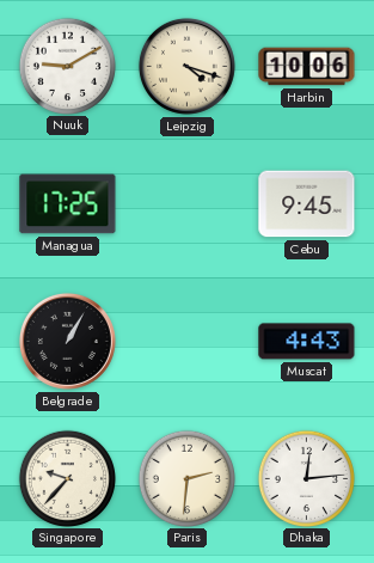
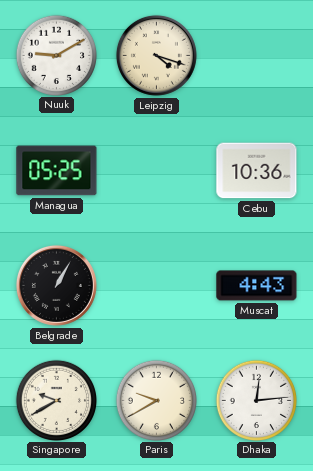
Harbin: 10:06 -> none
Managua: 17:25 -> 05:25
Cebu: 9:45 -> 10:36
Singapore: 9:37 -> 9:40
Paris: 2:31 -> 9:40
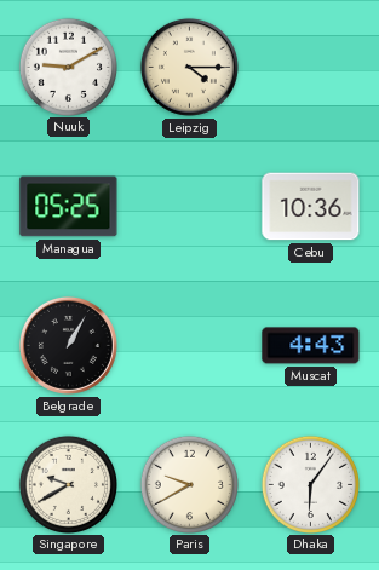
Leipzig: 4:18 -> 4:15
Dhaka: 12:14 -> 6:06
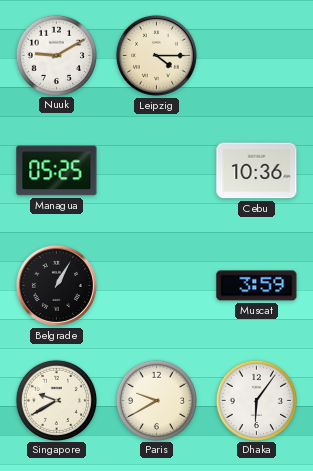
Muscat: 4:43 -> 3:59
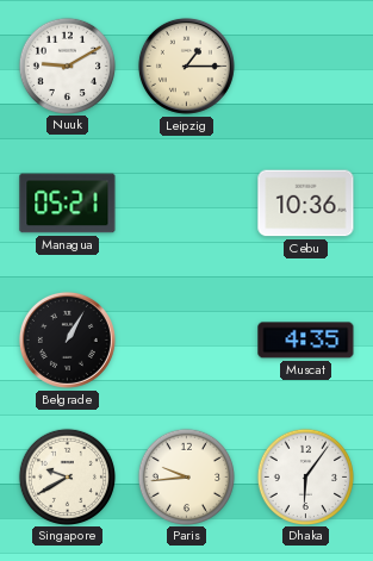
Leipzig: 4:15 -> 1:15
Managua: 05:25 -> 05:21
Muscat: 3:59 -> 4:35
Paris: 9:40 -> 9:44
